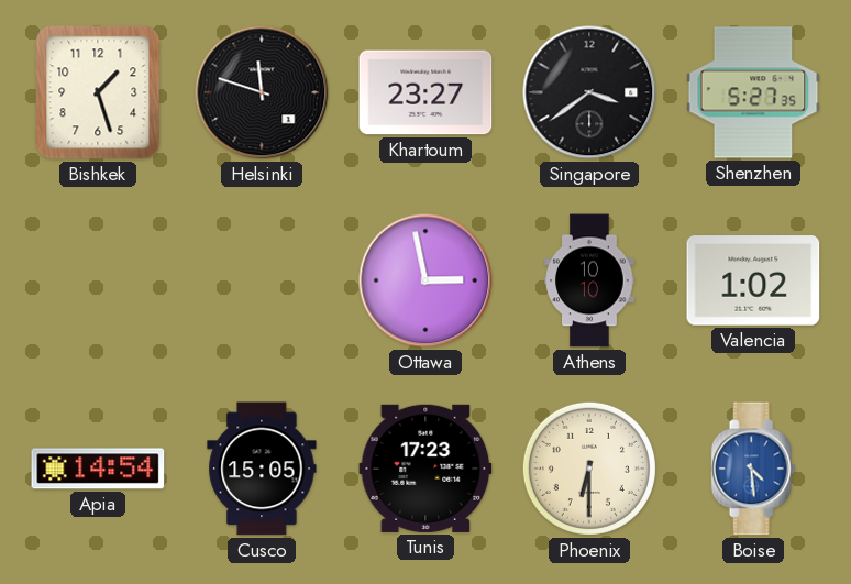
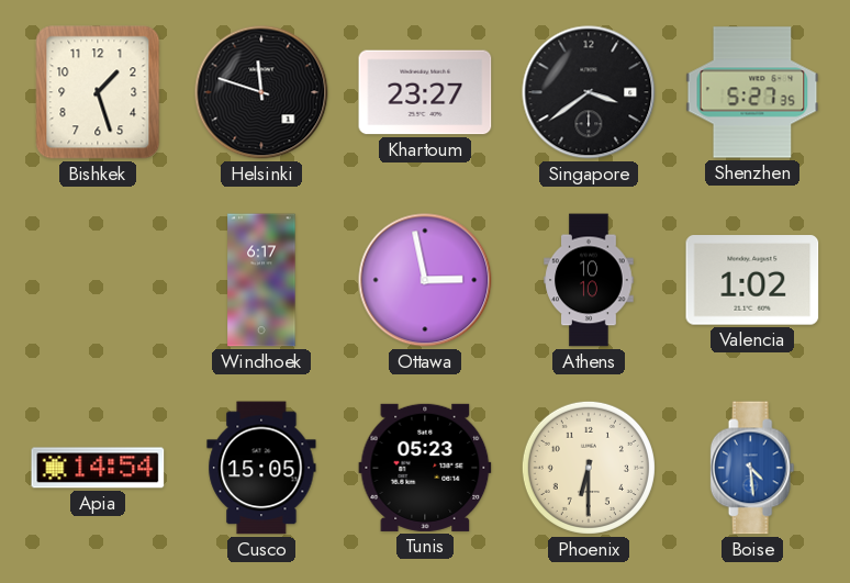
Windhoek: none -> 6:17
Tunis: 17:23 -> 05:23
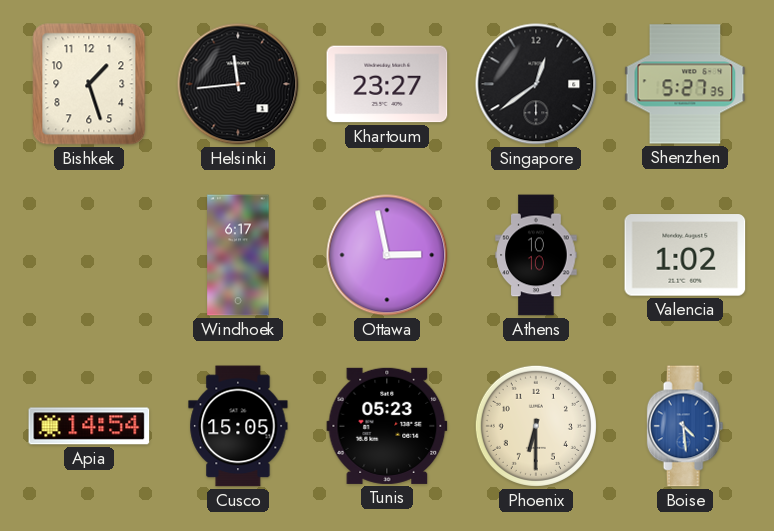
Helsinki: 11:48 -> 11:44
Singapore: 3:39 -> 12:39
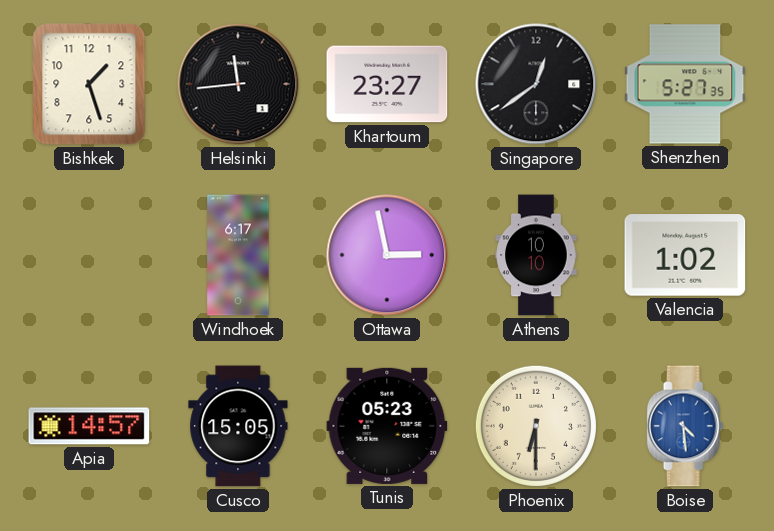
Apia: 14:54 -> 14:57
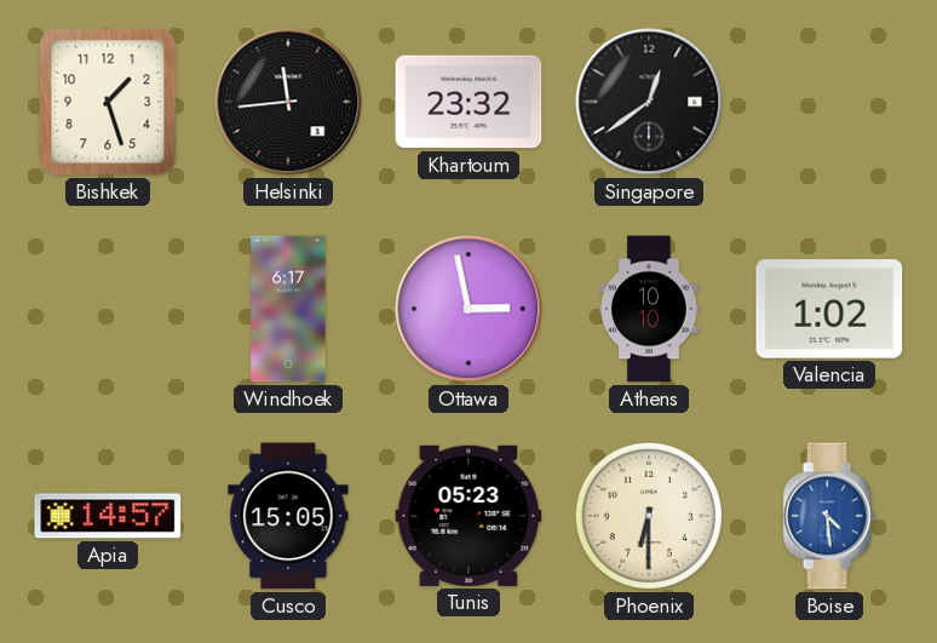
Khartoum: 23:27 -> 23:32
Shenzhen: 5:27 -> none
